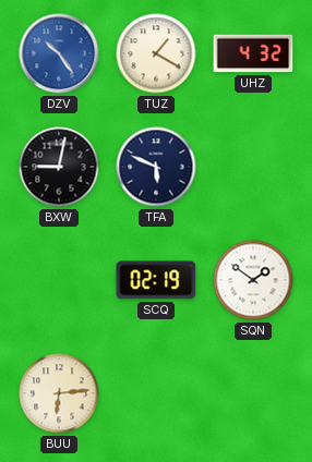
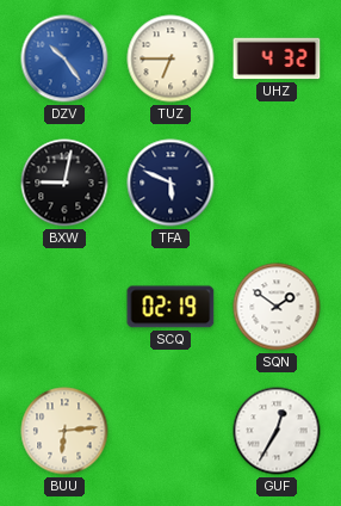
TUZ: 1:20 -> 6:45
GUF: none -> 12:35
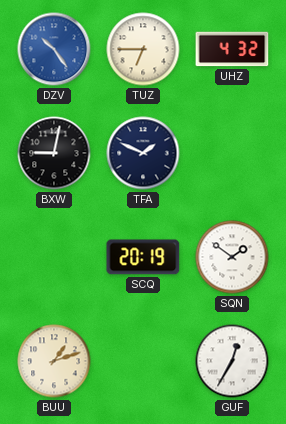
TFA: 5:49 -> 1:49
SCQ: 02:19 -> 20:19
BUU: 6:14 -> 1:12
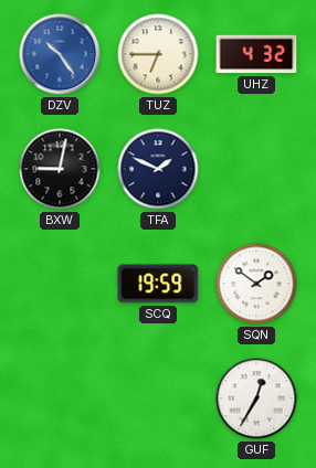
SCQ: 20:19 -> 19:59
BUU: 1:12 -> none
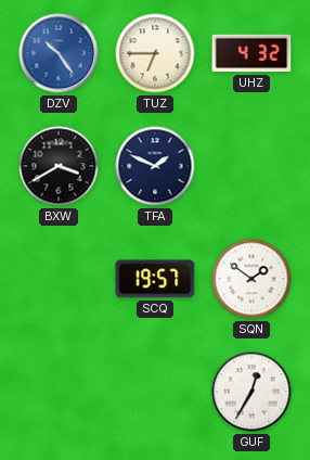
BXW: 9:02 -> 3:40
SCQ: 19:59 -> 19:57
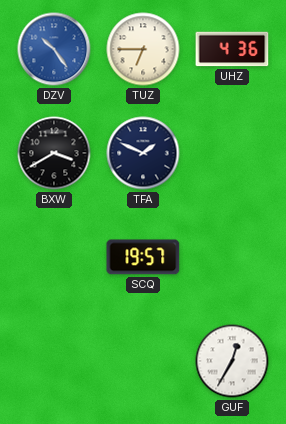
UHZ: 4:32 -> 4:36
SQN: 1:51 -> none
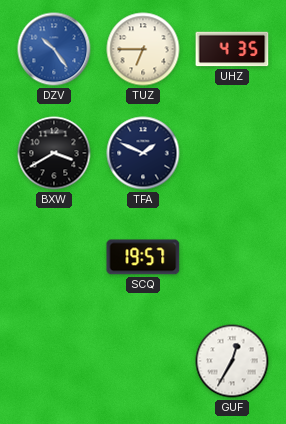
UHZ: 4:36 -> 4:35
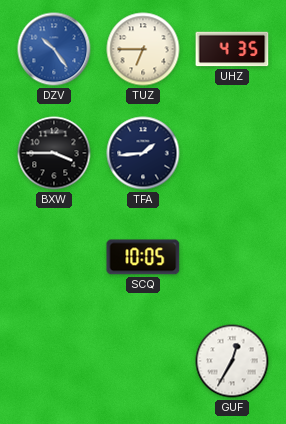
BXW: 3:40 -> 3:45
TFA: 1:49 -> 1:44
SCQ: 19:57 -> 10:05
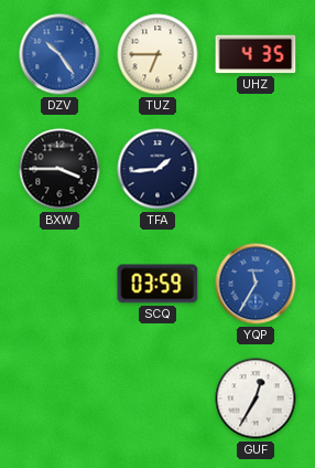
SCQ: 10:05 -> 03:59
YQP: none -> 11:35
